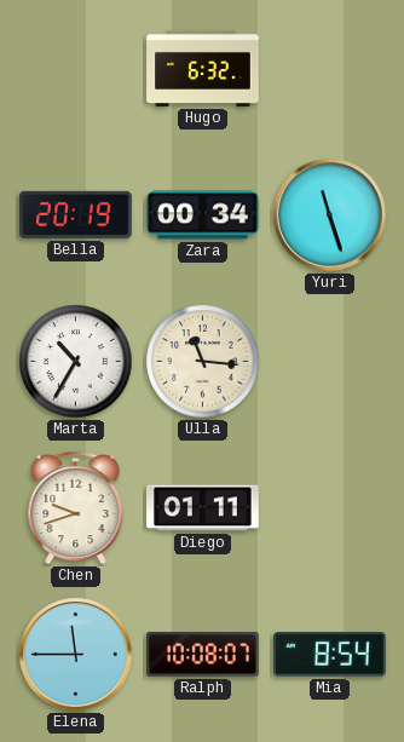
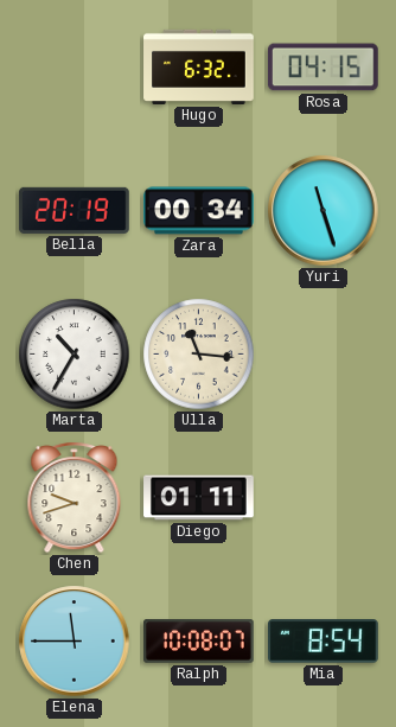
Rosa: none -> 04:15
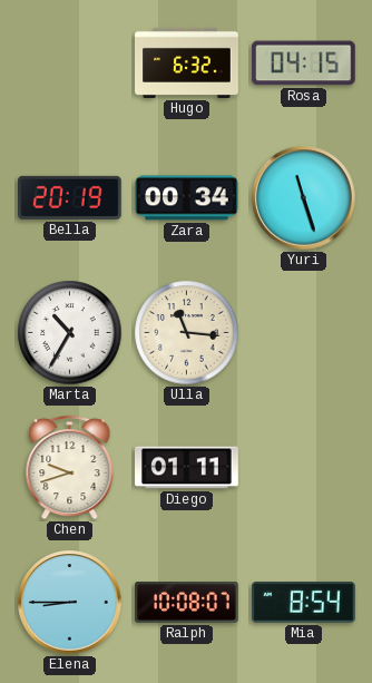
Elena: 11:45 -> 8:45
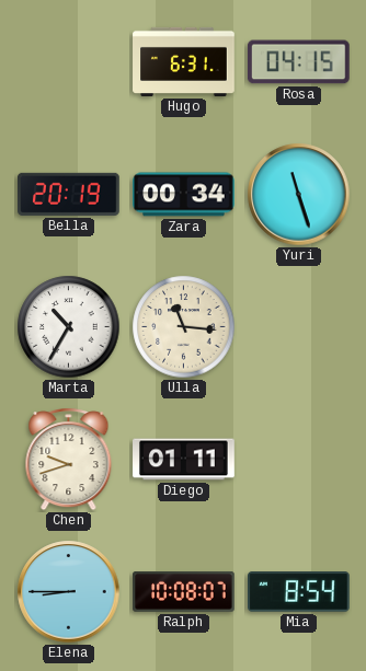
Hugo: 6:32 -> 6:31
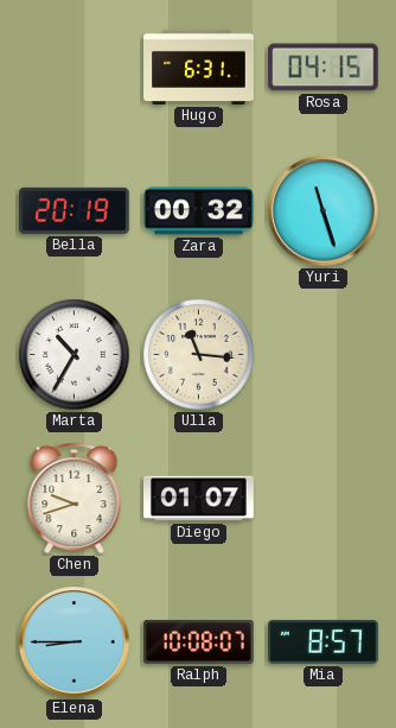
Zara: 00:34 -> 00:32
Diego: 01:11 -> 01:07
Mia: 8:54 -> 8:57
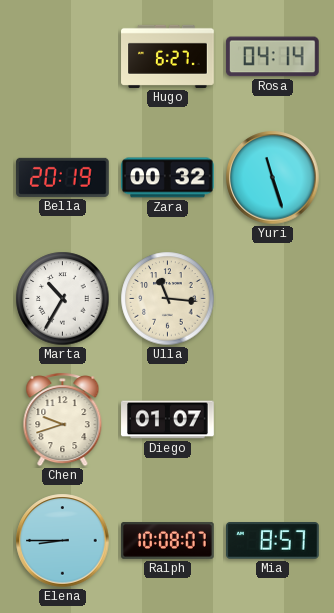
Hugo: 6:31 -> 6:27
Rosa: 04:15 -> 04:14
